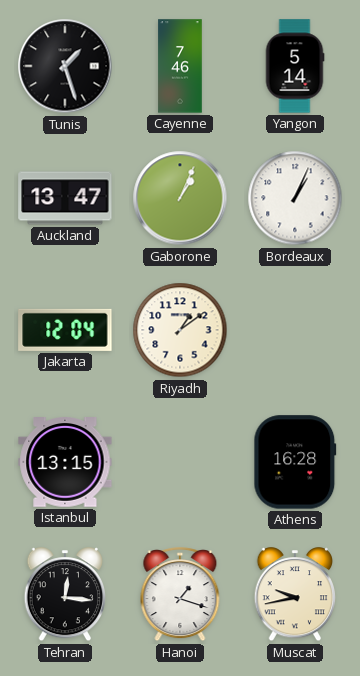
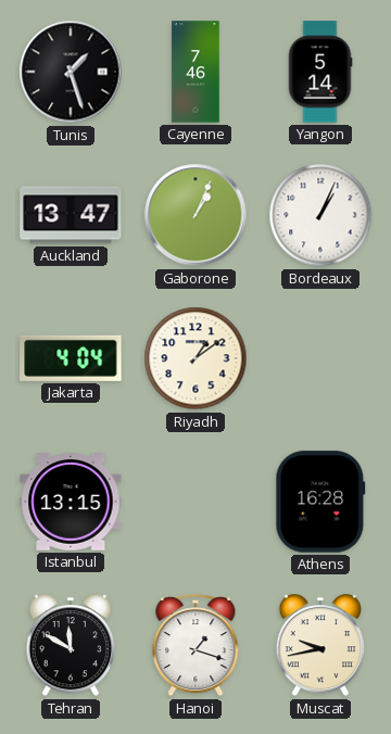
Jakarta: 12:04 -> 4:04
Tehran: 12:16 -> 11:50
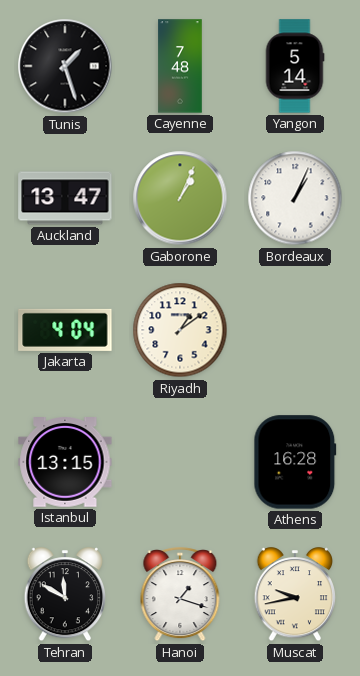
Cayenne: 7:46 -> 7:48
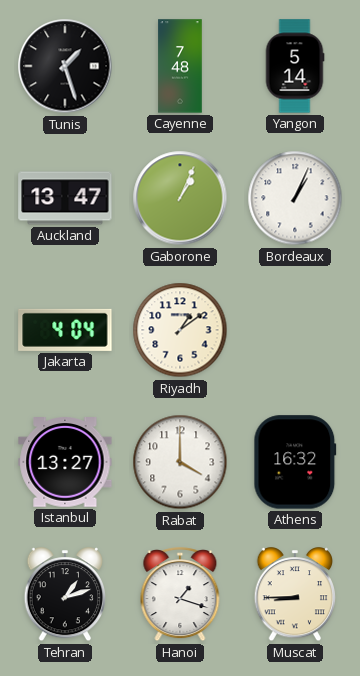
Istanbul: 13:15 -> 13:27
Rabat: none -> 4:00
Athens: 16:28 -> 16:32
Tehran: 11:50 -> 1:12
Muscat: 9:43 -> 8:45
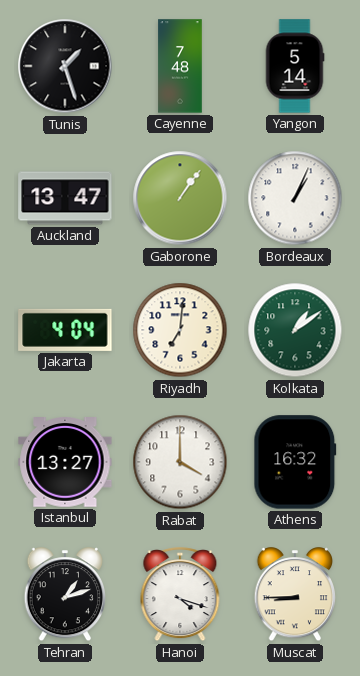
Gaborone: 1:04 -> 1:06
Riyadh: 1:09 -> 7:01
Kolkata: none -> 1:09
Hanoi: 1:18 -> 4:18
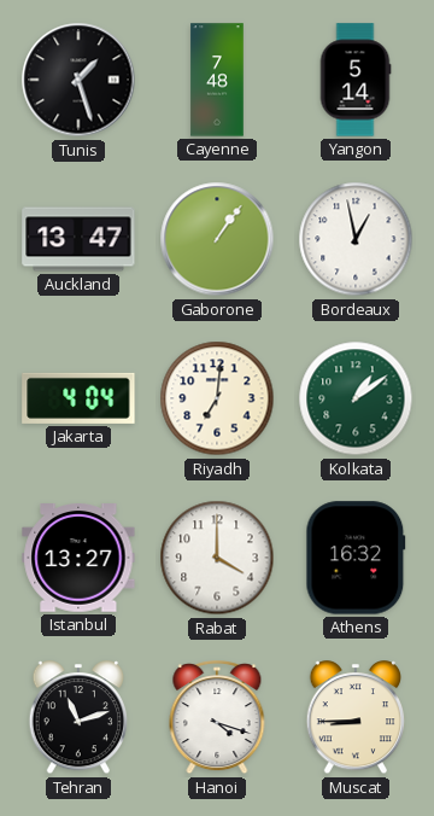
Bordeaux: 1:04 -> 12:58
Tehran: 1:12 -> 11:12
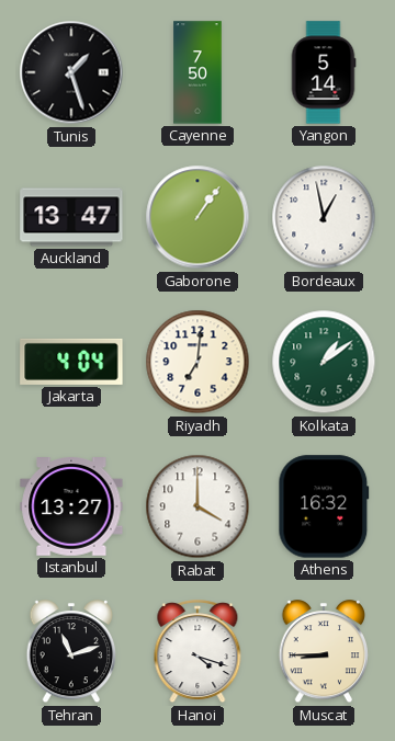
Cayenne: 7:48 -> 7:50
